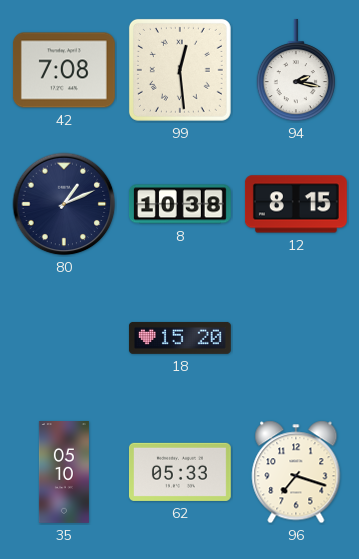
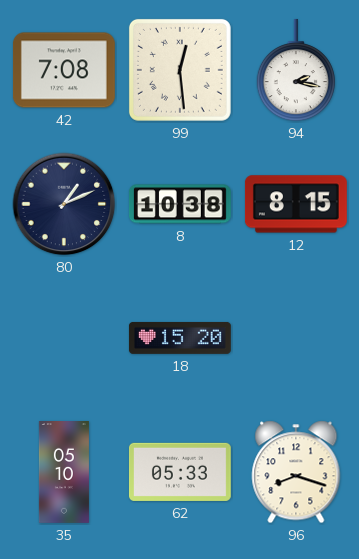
96: 7:18 -> 8:18
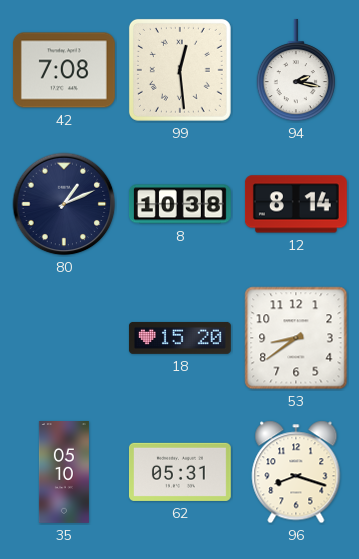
12: 8:15 -> 8:14
53: none -> 8:39
62: 05:33 -> 05:31
